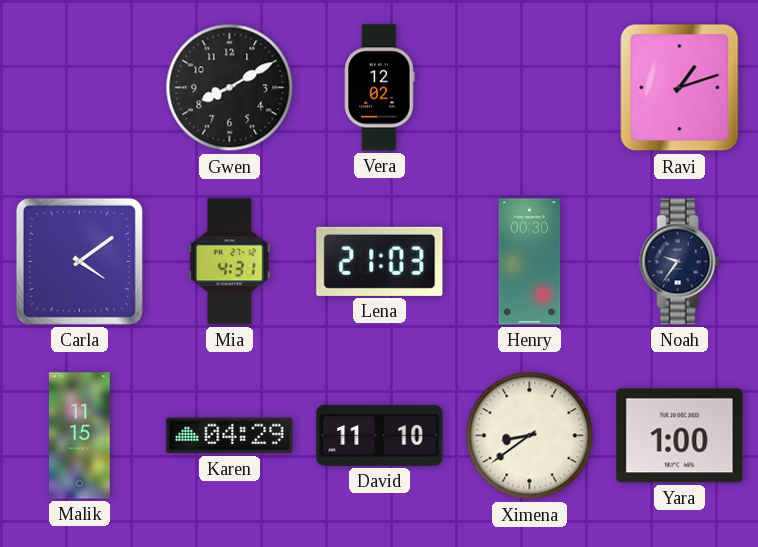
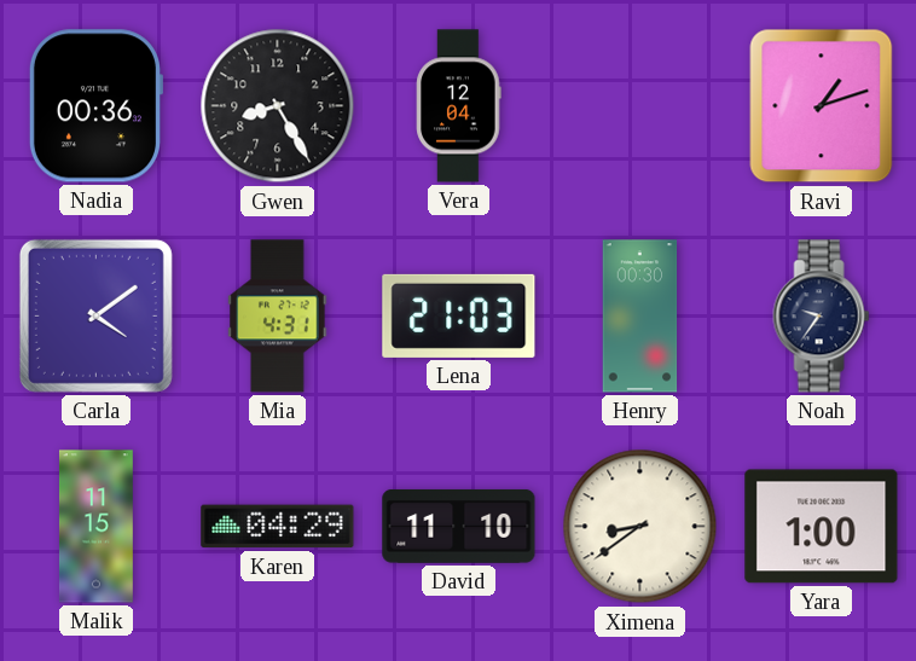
Nadia: none -> 00:36
Gwen: 8:10 -> 8:25
Vera: 12:02 -> 12:04
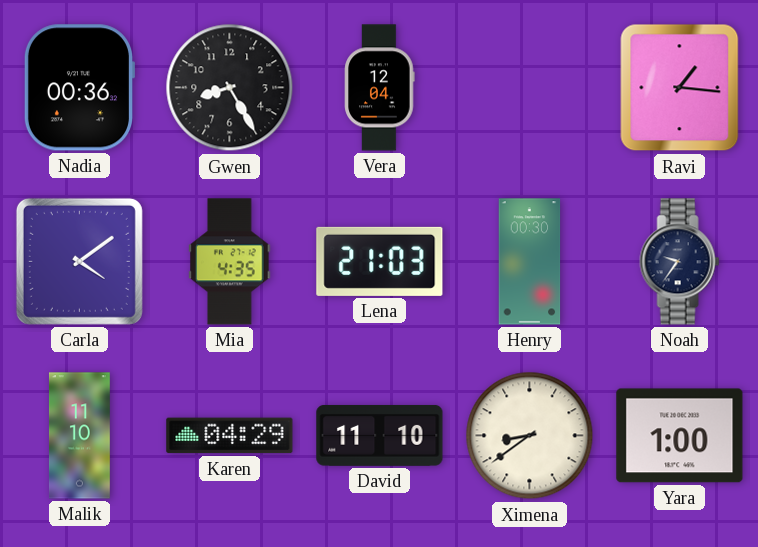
Ravi: 1:12 -> 1:16
Mia: 4:31 -> 4:35
Malik: 11:15 -> 11:10
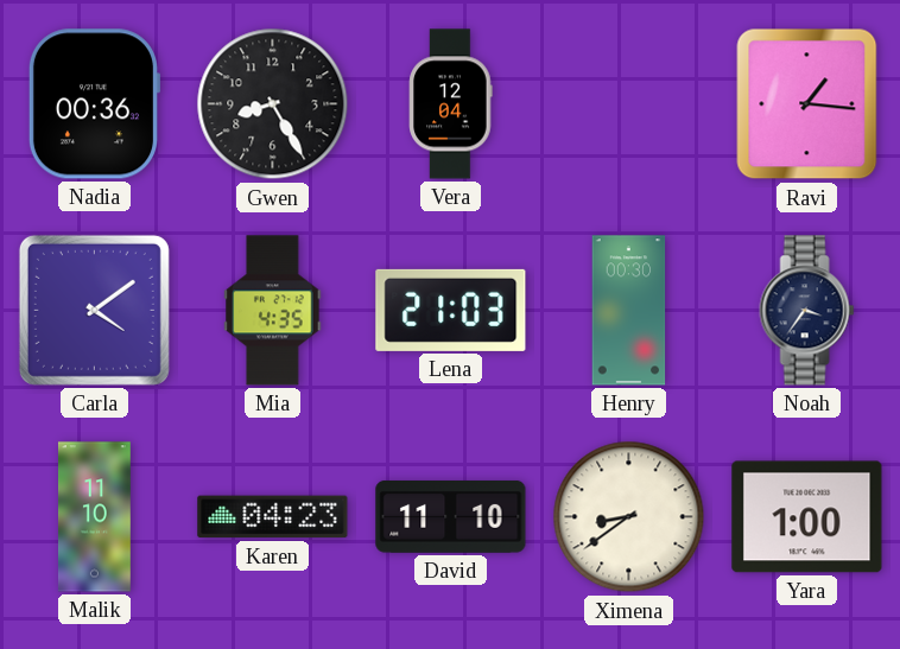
Noah: 9:36 -> 3:36
Karen: 04:29 -> 04:23
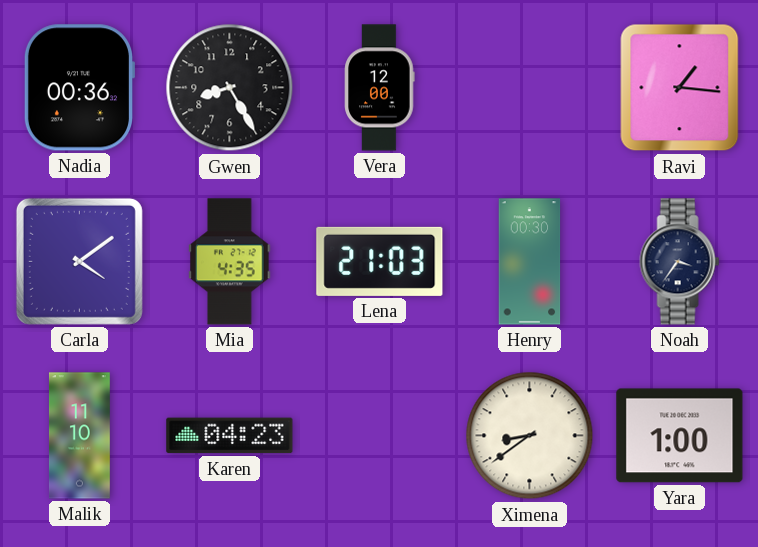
Vera: 12:04 -> 12:00
David: 11:10 -> none
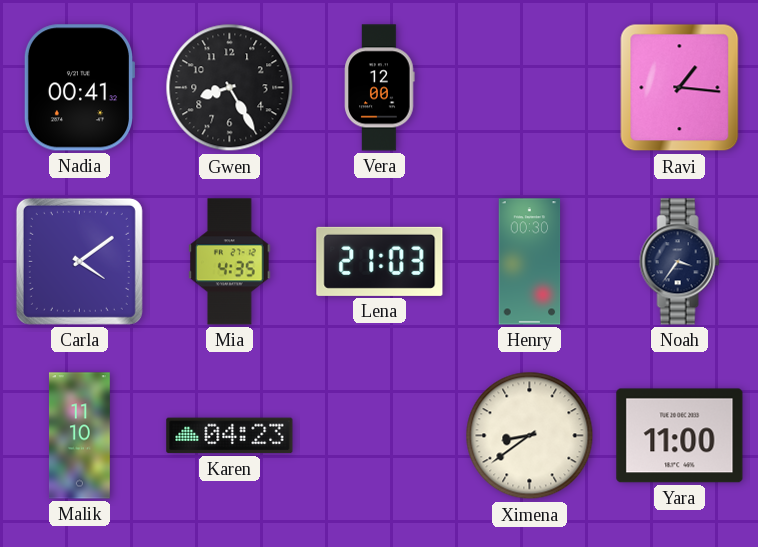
Nadia: 00:36 -> 00:41
Yara: 1:00 -> 11:00
